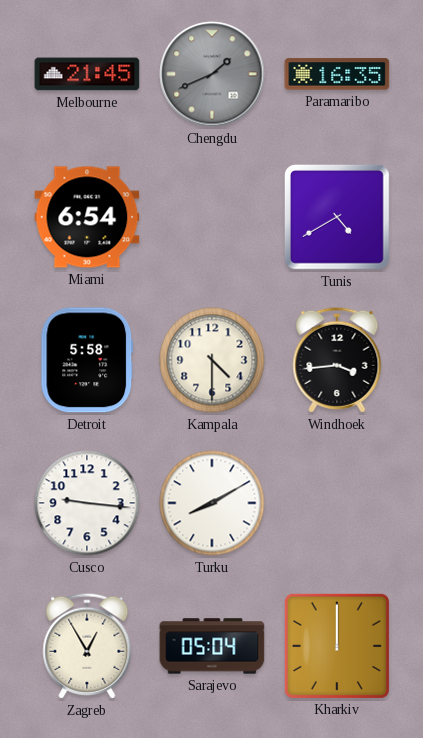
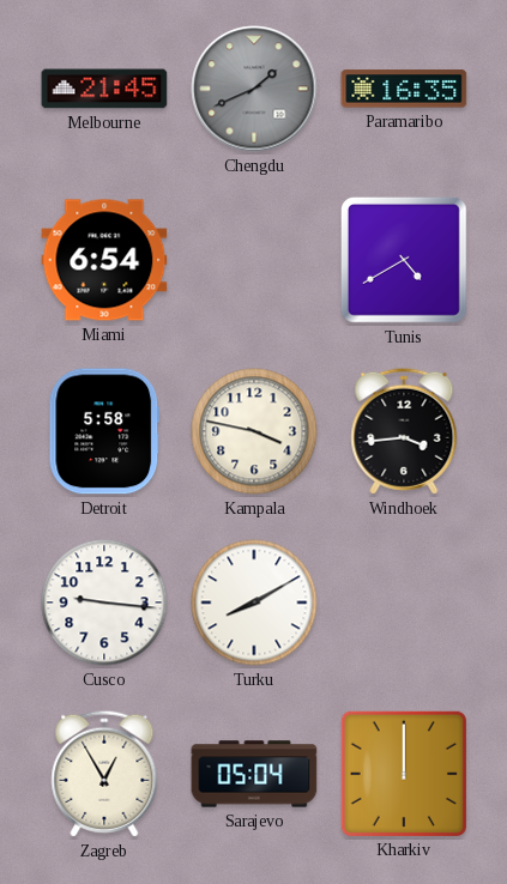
Kampala: 4:30 -> 3:47
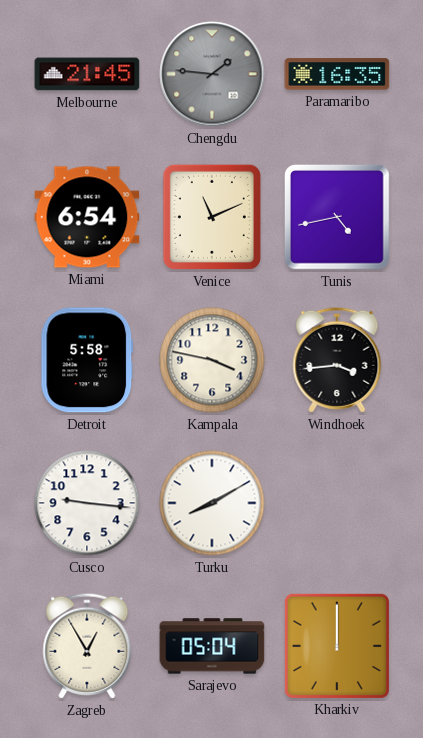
Chengdu: 1:41 -> 1:46
Venice: none -> 11:11
Tunis: 4:40 -> 4:43
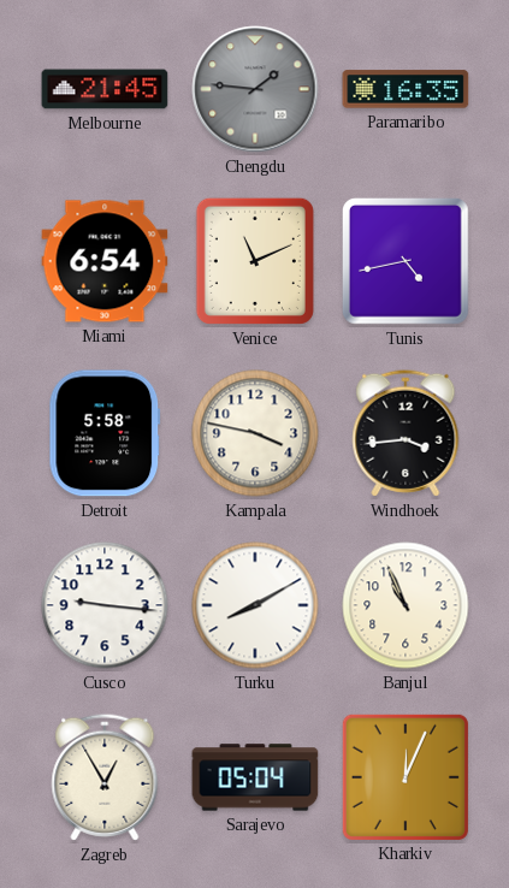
Banjul: none -> 10:56
Kharkiv: 12:00 -> 12:04
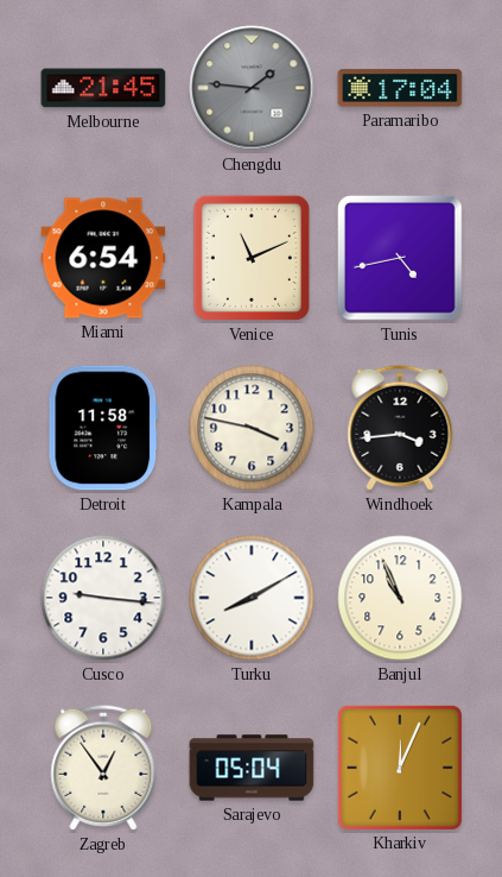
Paramaribo: 16:35 -> 17:04
Detroit: 5:58 -> 11:58
Zagreb: 12:55 -> 12:54
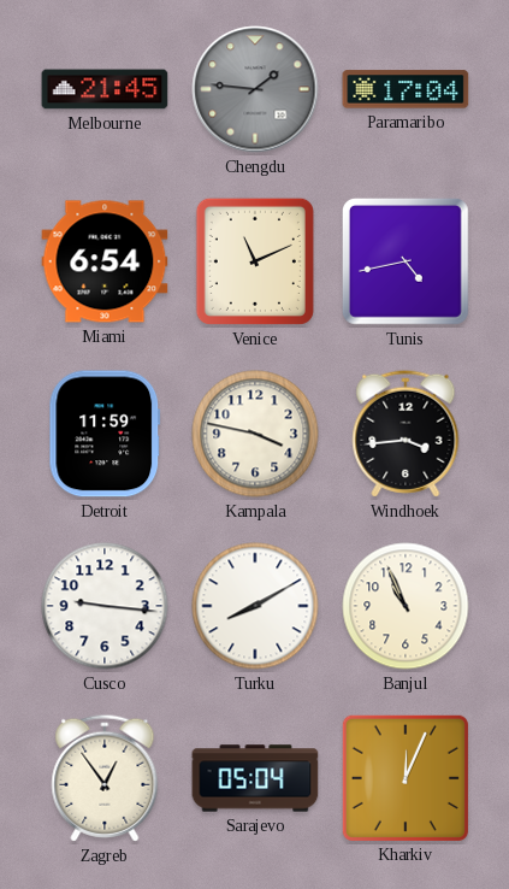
Detroit: 11:58 -> 11:59
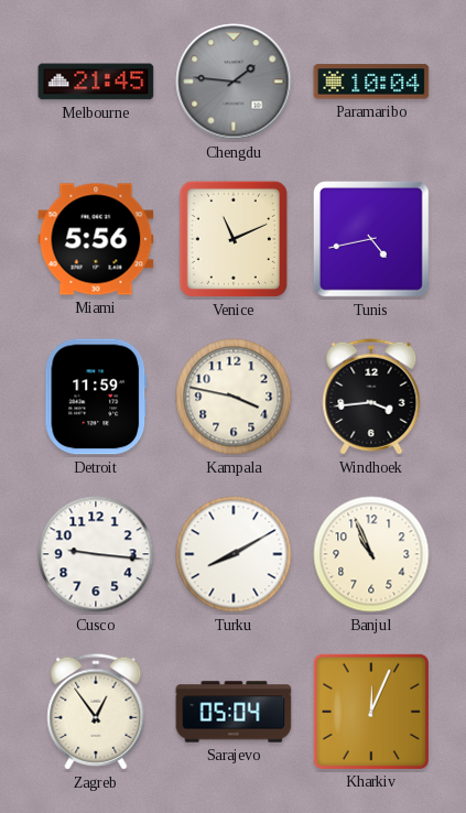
Paramaribo: 17:04 -> 10:04
Miami: 6:54 -> 5:56
